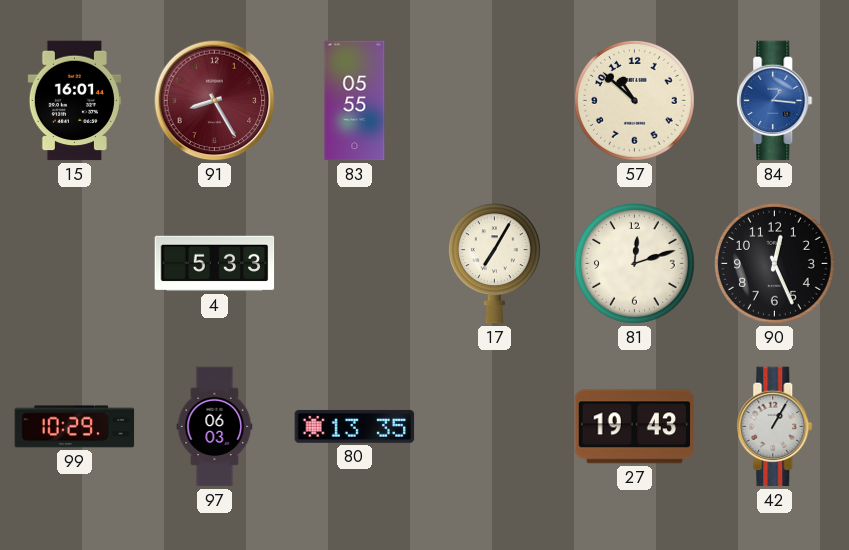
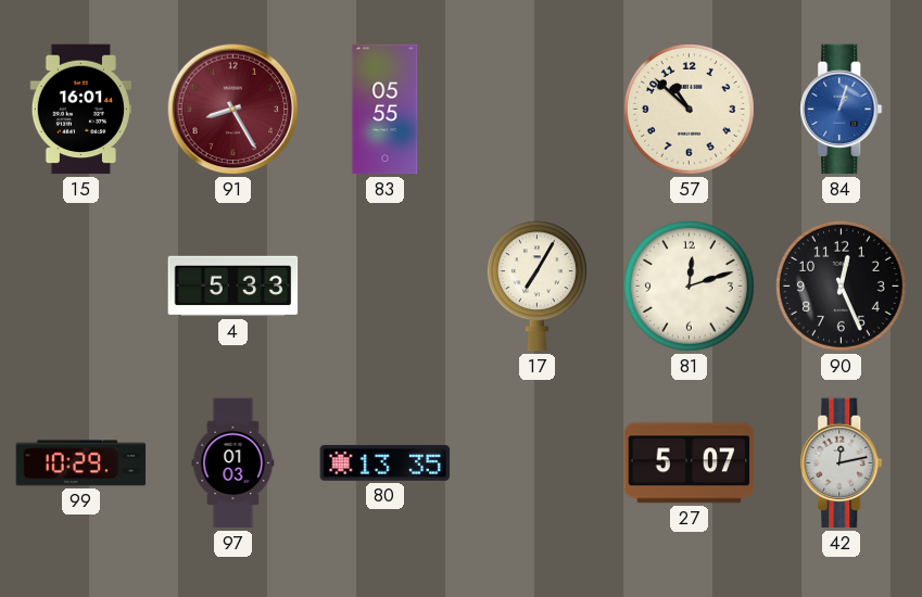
84: 1:16 -> 1:03
97: 06:03 -> 01:03
27: 19:43 -> 5:07
42: 1:05 -> 12:13
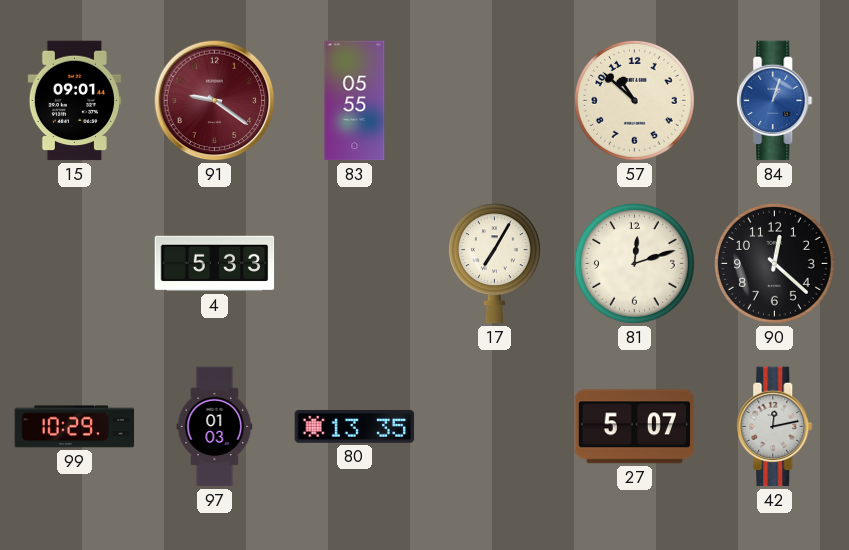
15: 16:01 -> 09:01
91: 8:25 -> 9:21
90: 12:26 -> 12:22
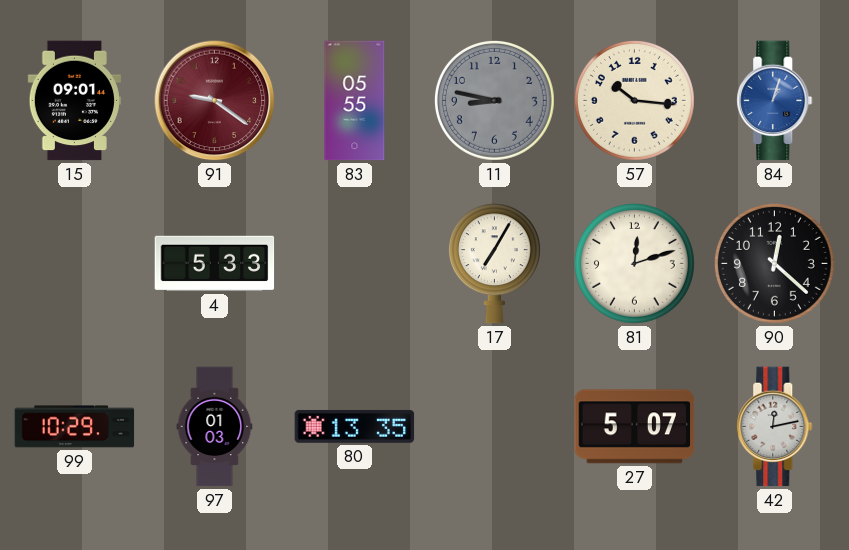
11: none -> 8:47
57: 10:52 -> 10:16
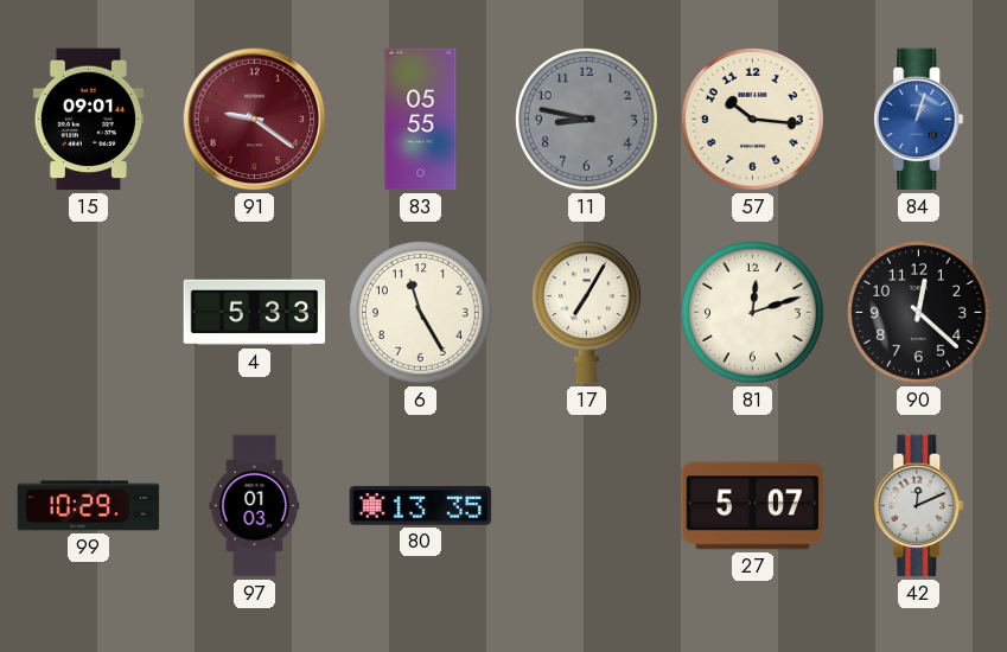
6: none -> 11:25
42: 12:13 -> 12:11
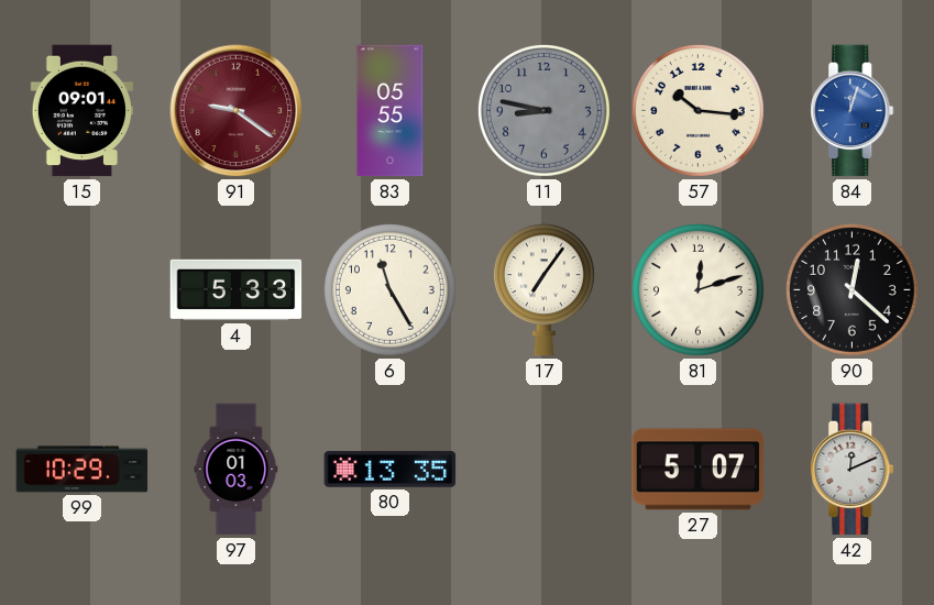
84: 1:03 -> 12:03
17: 7:05 -> 7:06
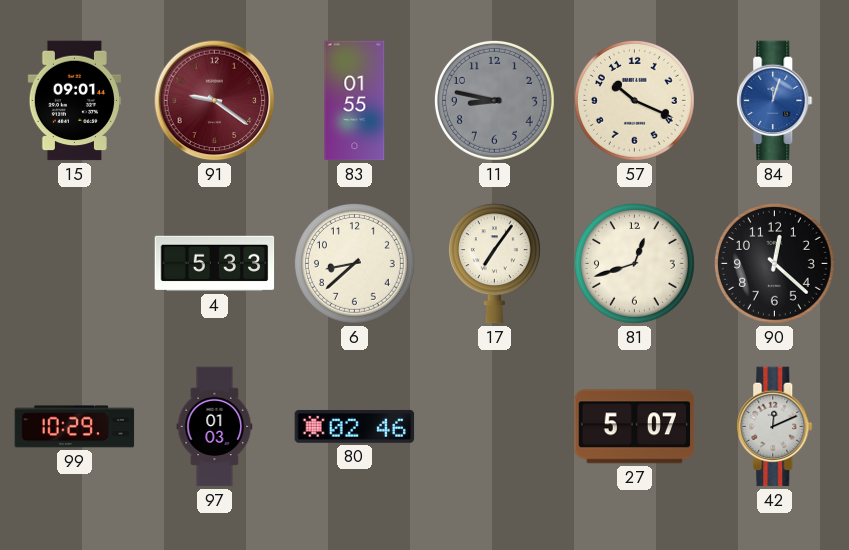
83: 05:55 -> 01:55
57: 10:16 -> 10:19
6: 11:25 -> 8:38
81: 12:12 -> 12:42
80: 13:35 -> 02:46
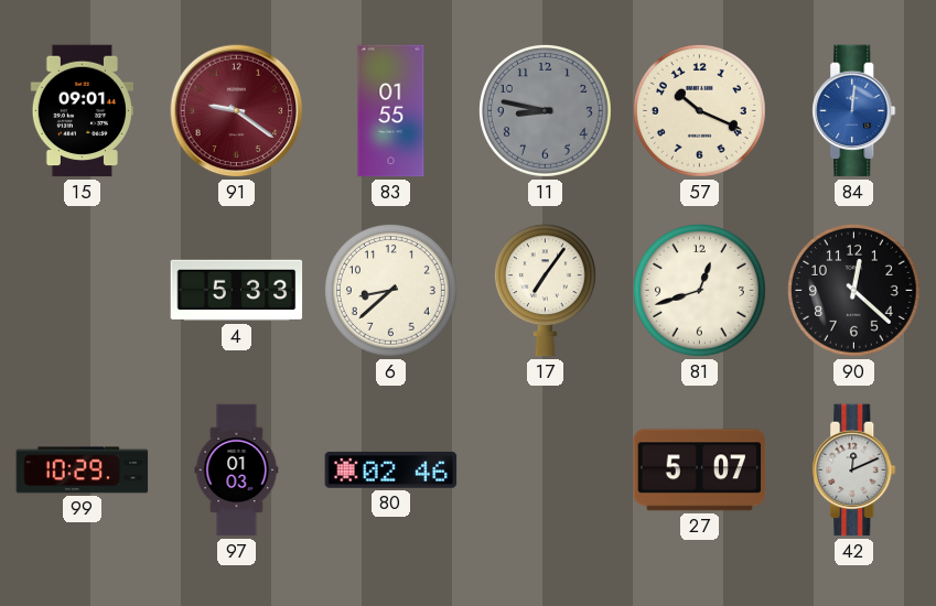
84: 12:03 -> 12:01
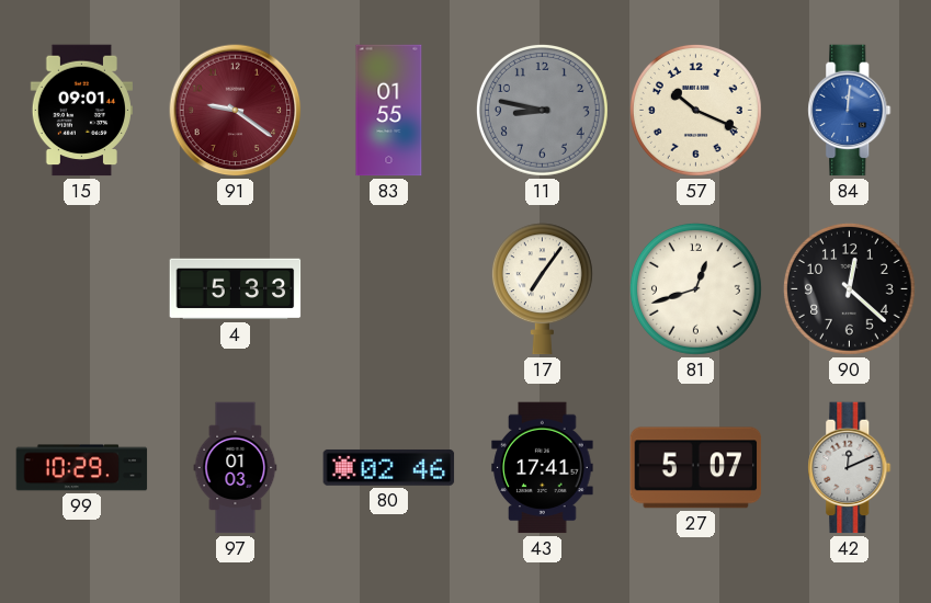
6: 8:38 -> none
43: none -> 17:41
